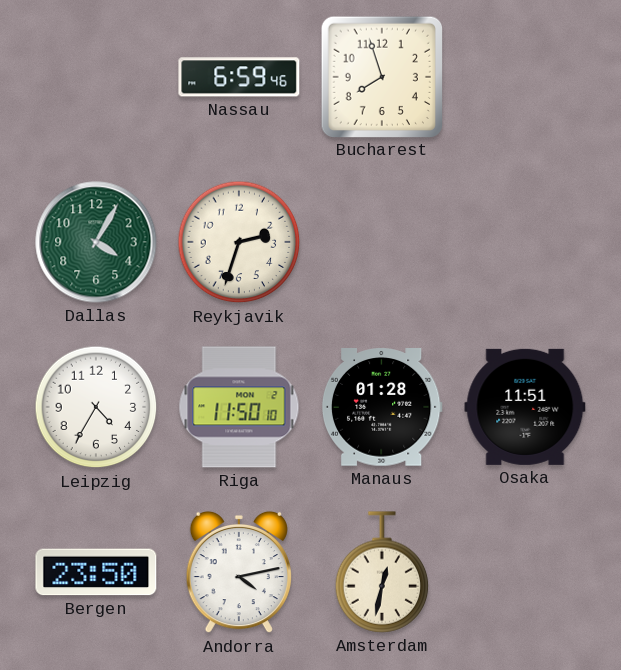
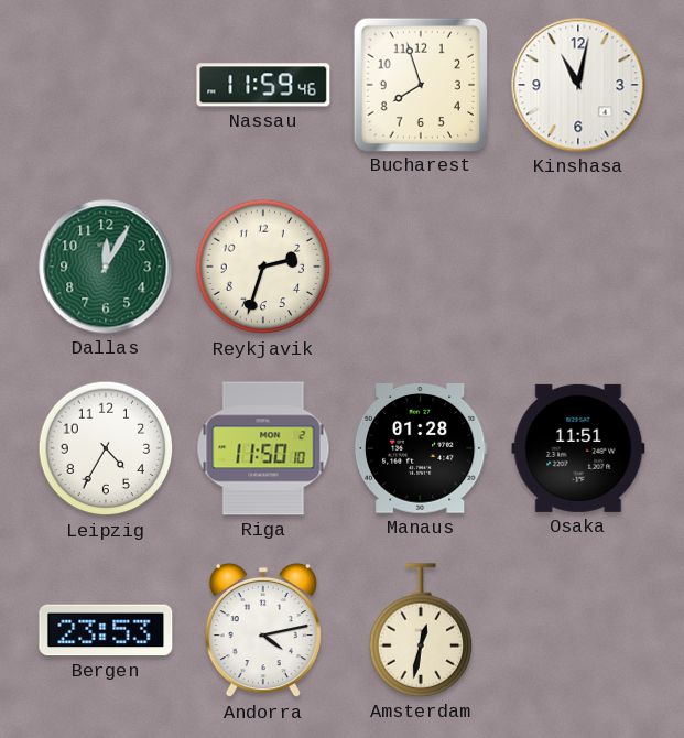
Nassau: 6:59 -> 11:59
Kinshasa: none -> 11:02
Dallas: 4:05 -> 12:05
Bergen: 23:50 -> 23:53
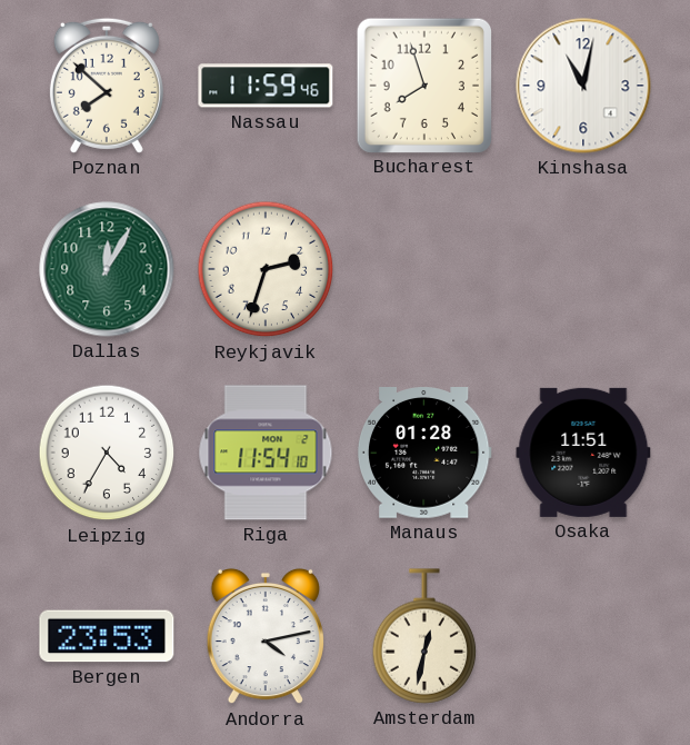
Poznan: none -> 7:52
Riga: 11:50 -> 11:54
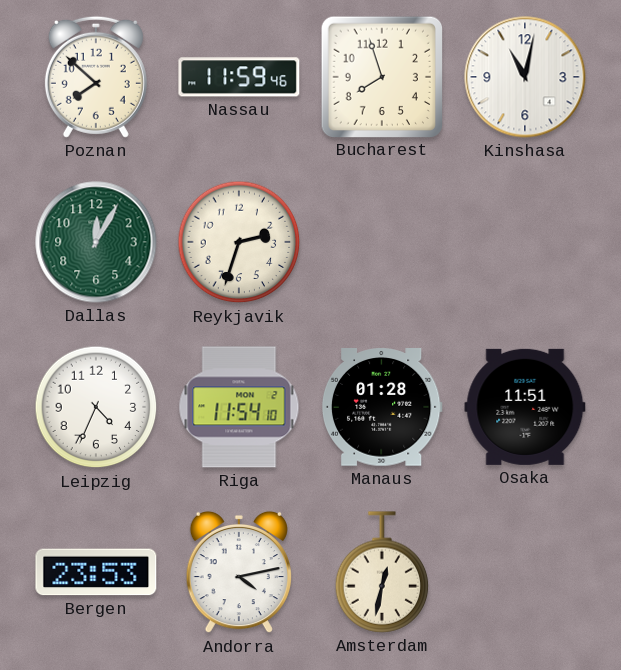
Leipzig: 4:35 -> 4:34
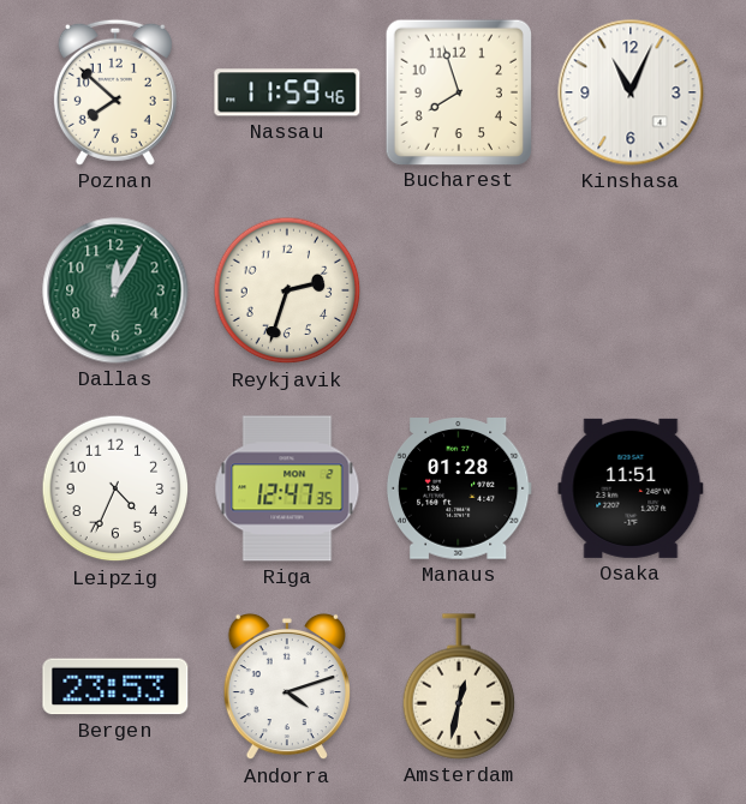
Kinshasa: 11:02 -> 11:04
Riga: 11:54 -> 12:47
Andorra: 4:13 -> 4:12
